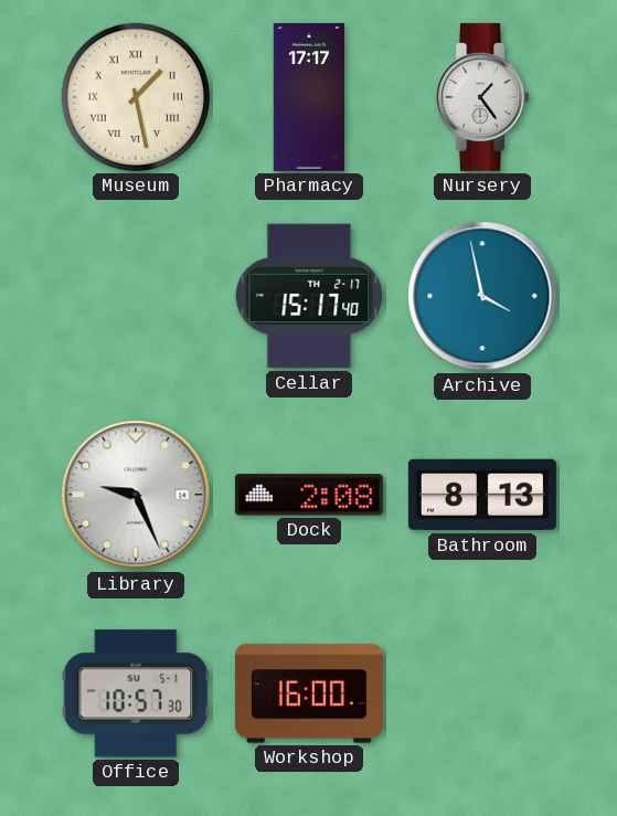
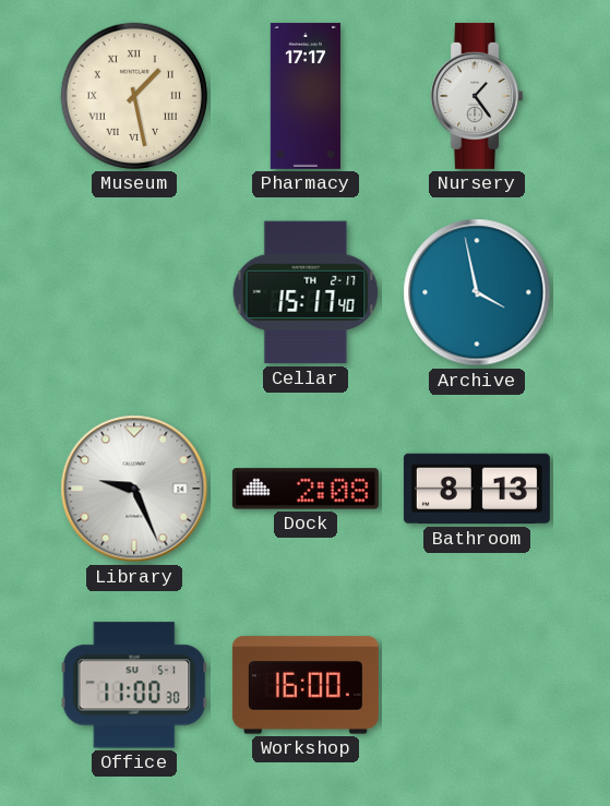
Office: 10:57 -> 11:00
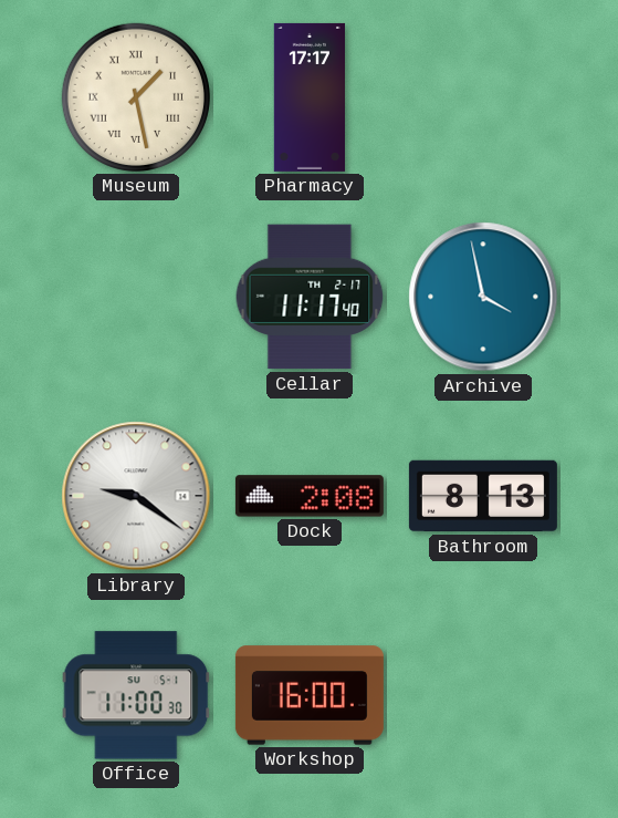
Nursery: 1:24 -> none
Cellar: 15:17 -> 11:17
Library: 9:26 -> 9:21
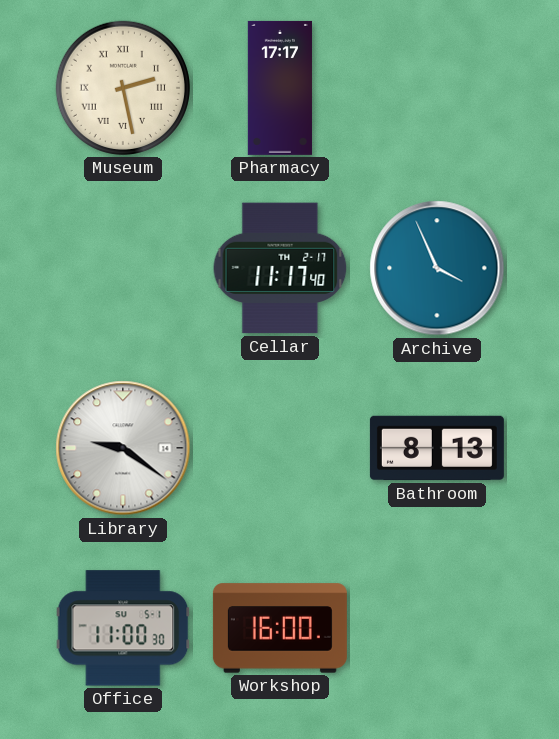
Museum: 1:28 -> 2:28
Archive: 3:58 -> 3:56
Dock: 2:08 -> none
